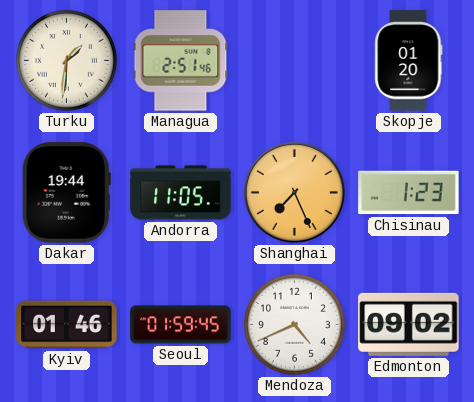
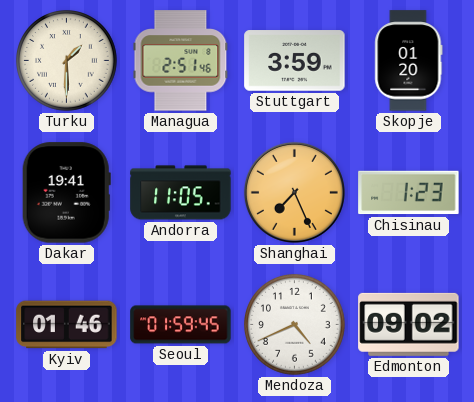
Turku: 1:31 -> 1:30
Stuttgart: none -> 3:59
Dakar: 19:44 -> 19:41
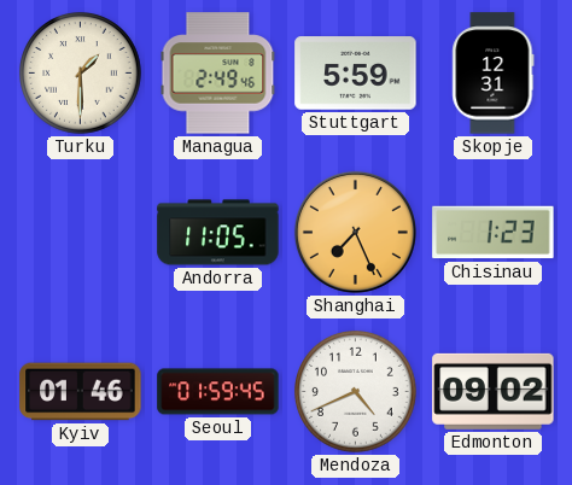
Managua: 2:51 -> 2:49
Stuttgart: 3:59 -> 5:59
Skopje: 01:20 -> 12:31
Dakar: 19:41 -> none
